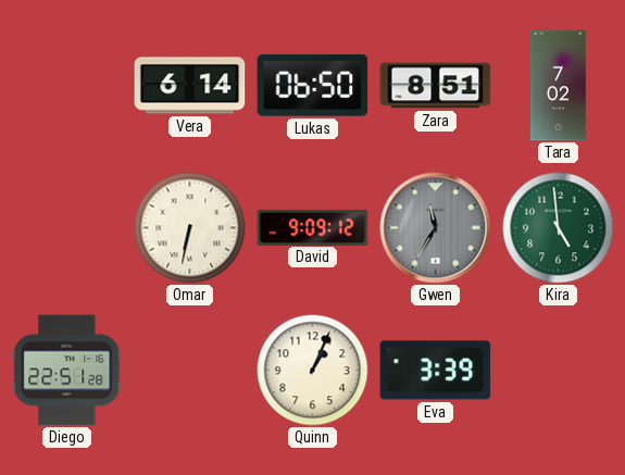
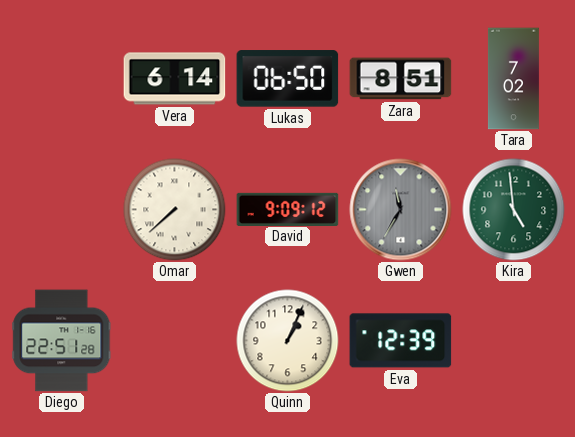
Omar: 6:32 -> 7:38
Eva: 3:39 -> 12:39
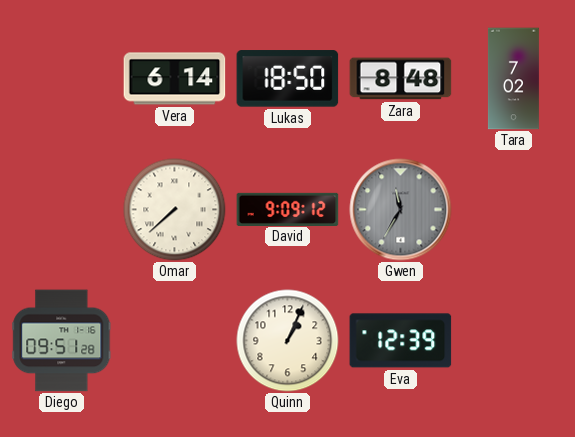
Lukas: 06:50 -> 18:50
Zara: 8:51 -> 8:48
Kira: 4:59 -> none
Diego: 22:51 -> 09:51
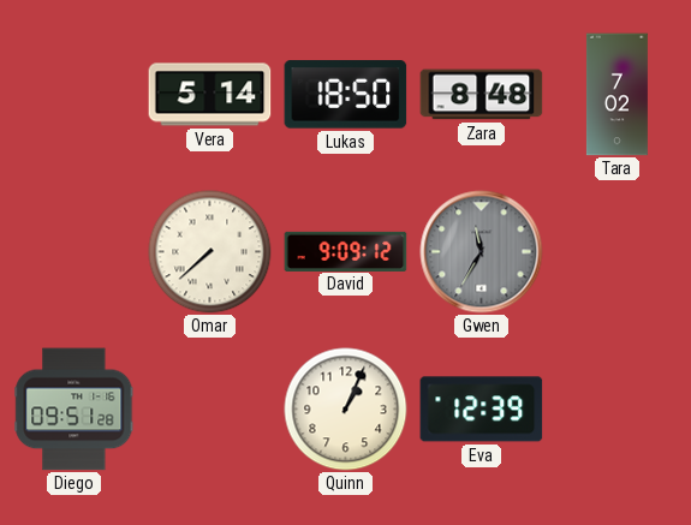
Vera: 6:14 -> 5:14
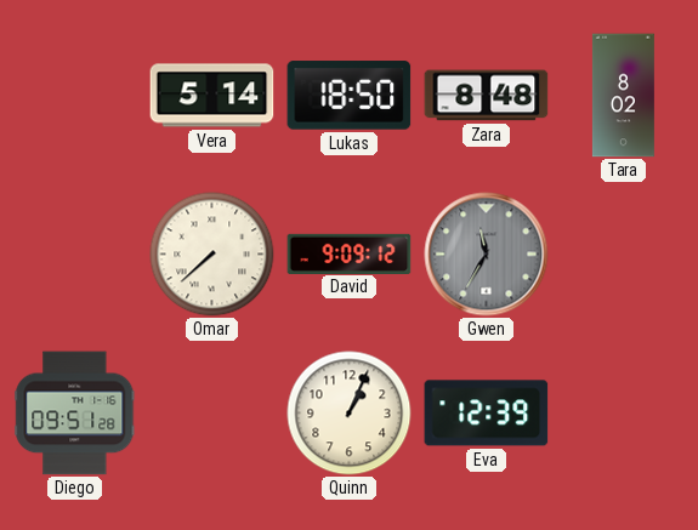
Tara: 7:02 -> 8:02
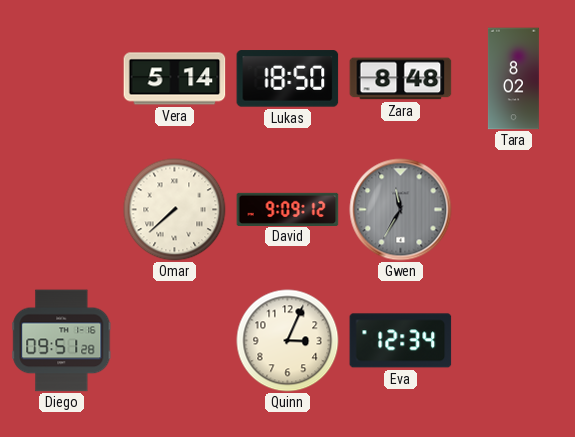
Quinn: 1:04 -> 3:04
Eva: 12:39 -> 12:34
